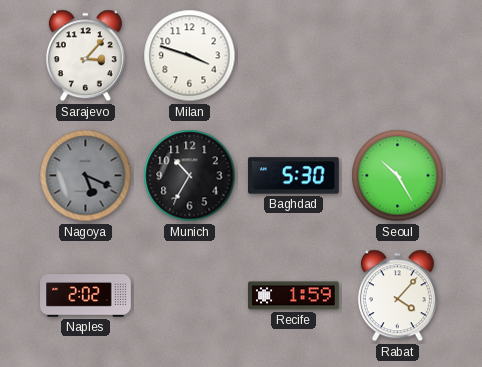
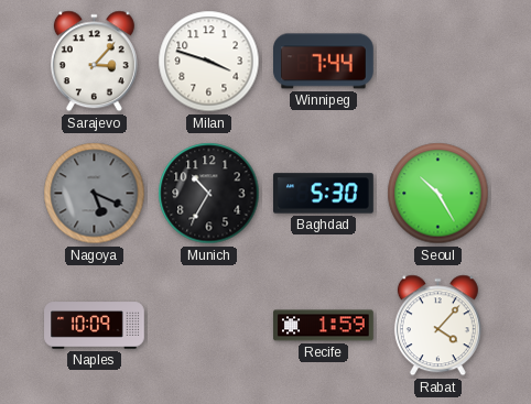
Winnipeg: none -> 7:44
Naples: 2:02 -> 10:09
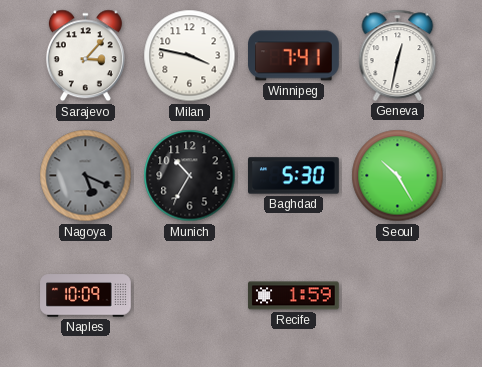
Milan: 3:48 -> 3:47
Winnipeg: 7:44 -> 7:41
Geneva: none -> 12:32
Rabat: 4:07 -> none
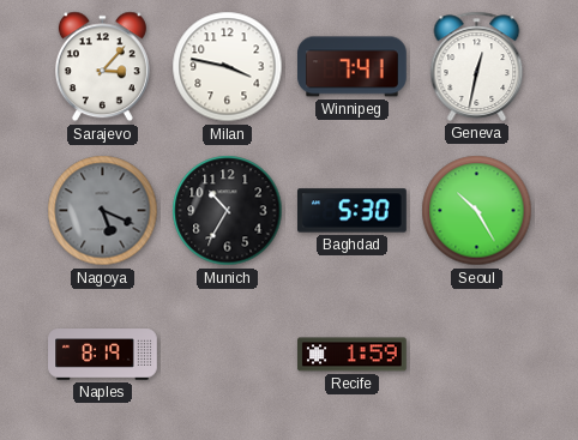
Naples: 10:09 -> 8:19
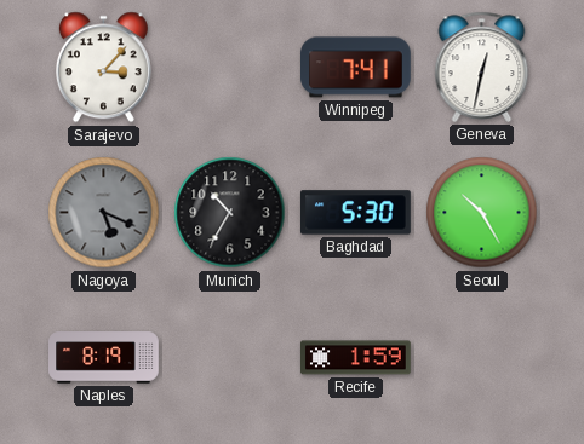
Milan: 3:47 -> none
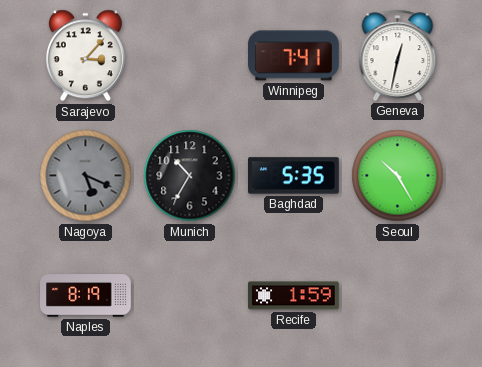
Baghdad: 5:30 -> 5:35
